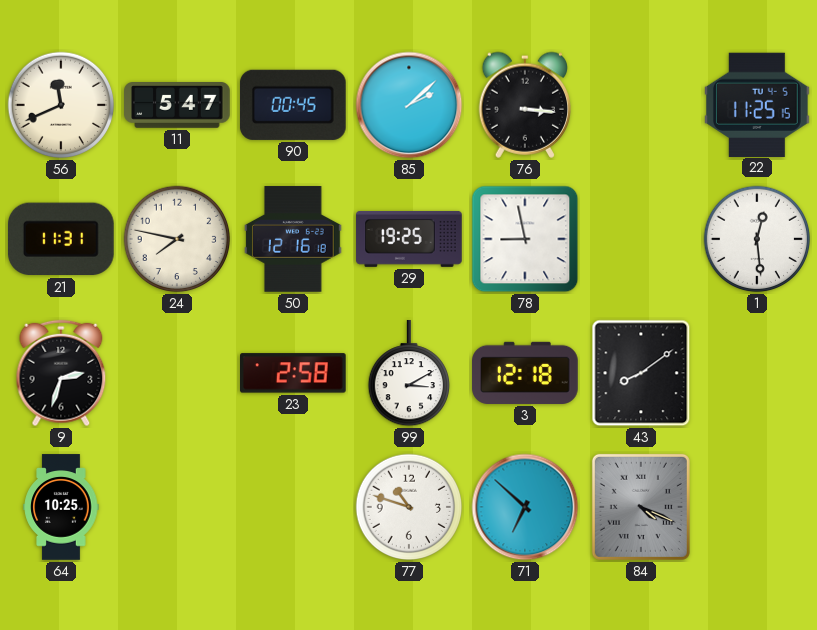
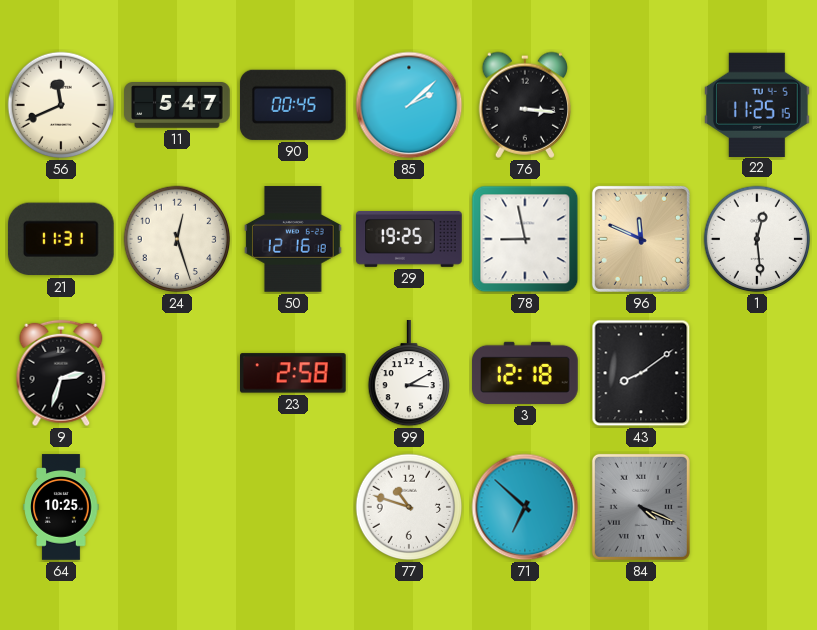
24: 7:47 -> 12:27
96: none -> 11:49
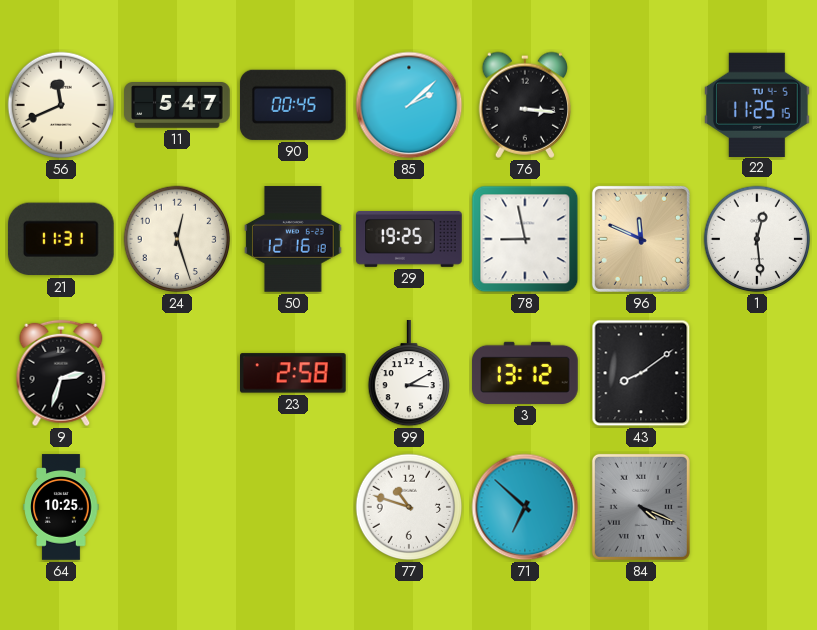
3: 12:18 -> 13:12
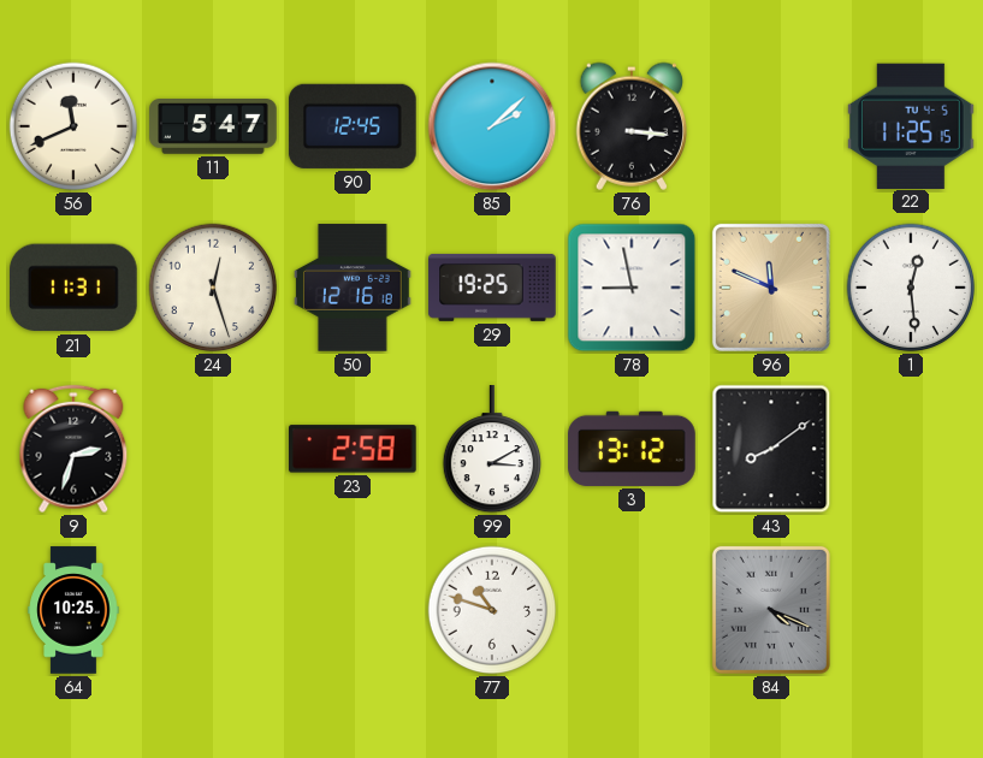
90: 00:45 -> 12:45
71: 6:52 -> none
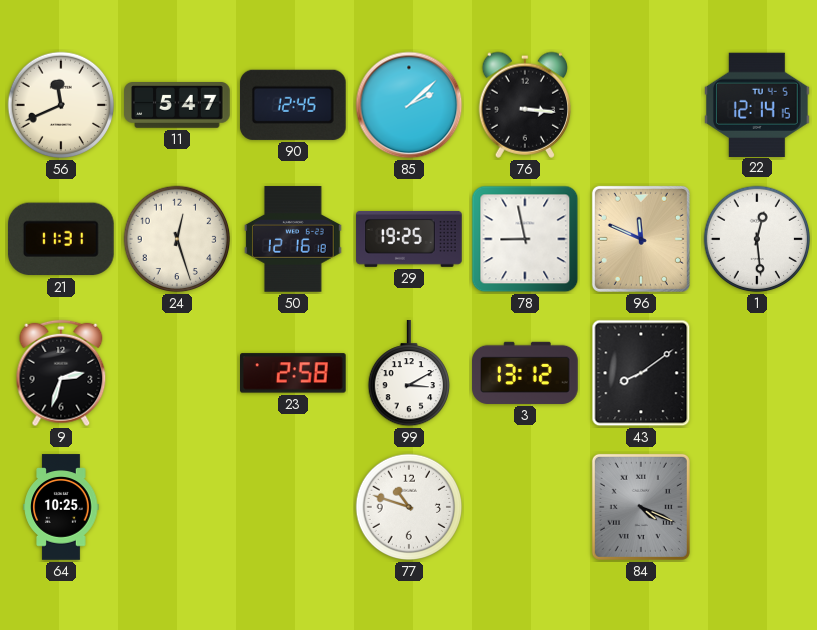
22: 11:25 -> 12:14
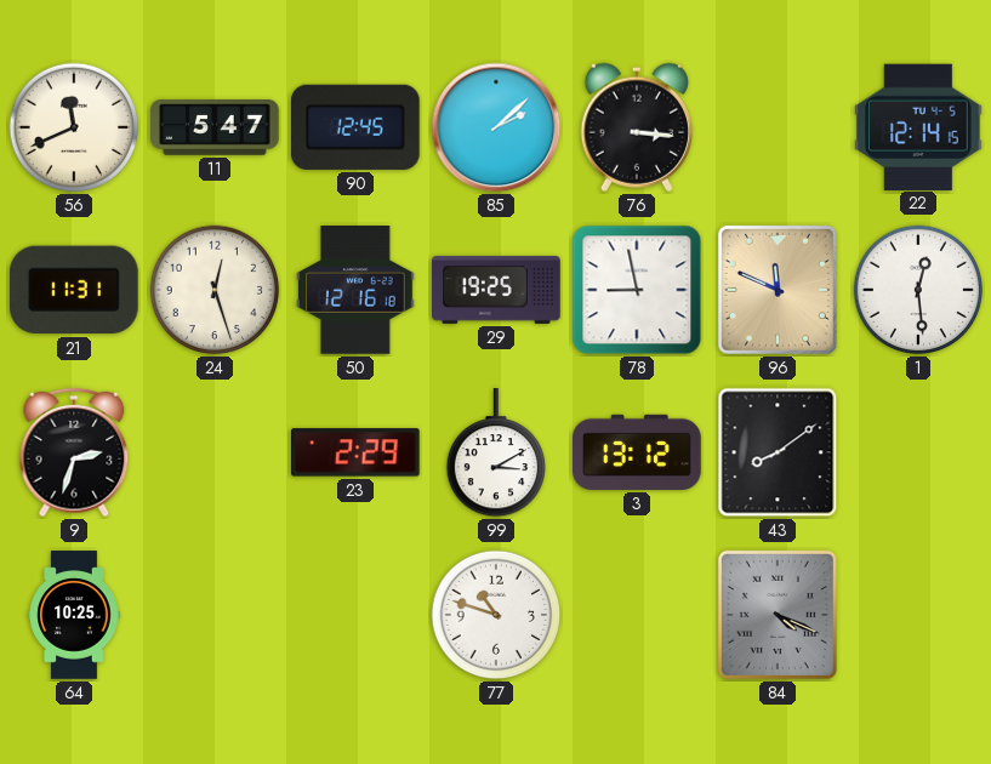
23: 2:58 -> 2:29
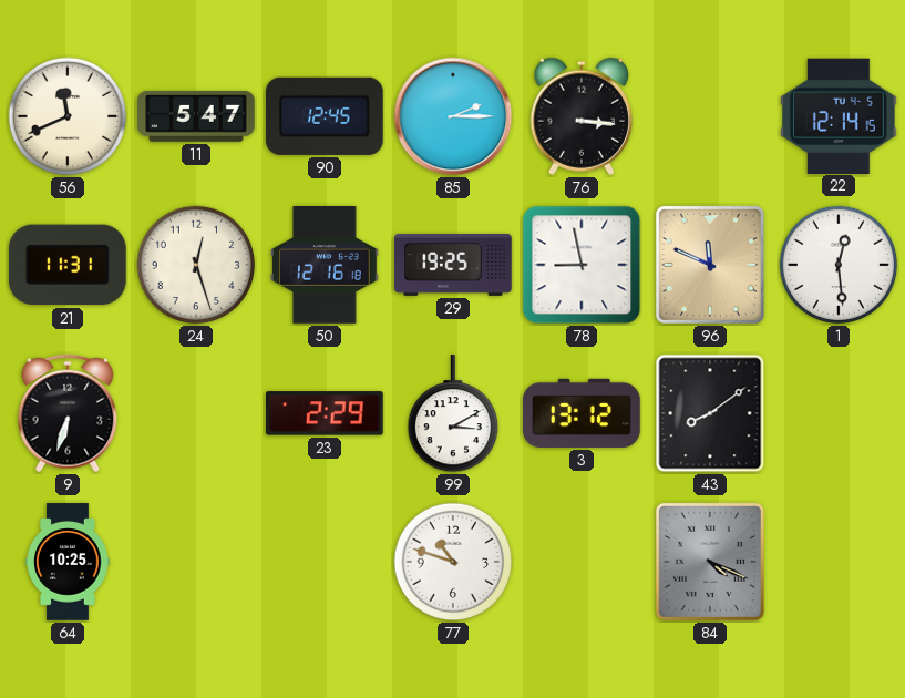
85: 2:08 -> 2:15
9: 2:33 -> 6:33
